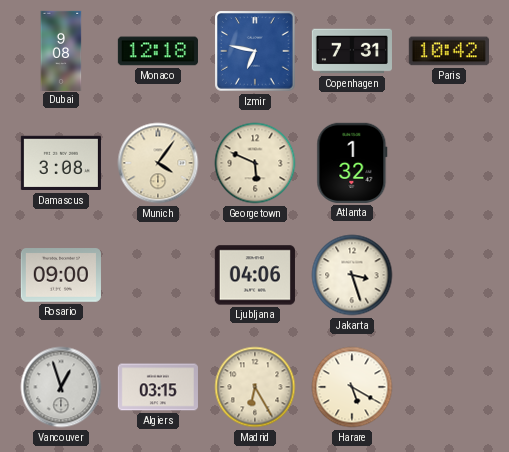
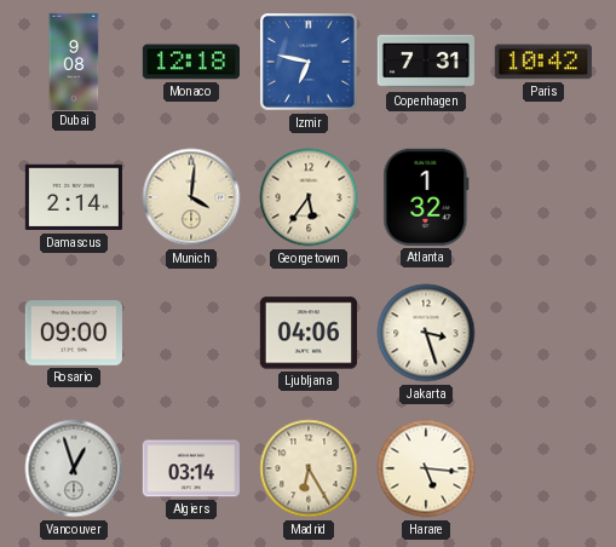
Damascus: 3:08 -> 2:14
Munich: 4:06 -> 4:01
Georgetown: 5:49 -> 5:36
Algiers: 03:15 -> 03:14
Harare: 5:20 -> 5:16
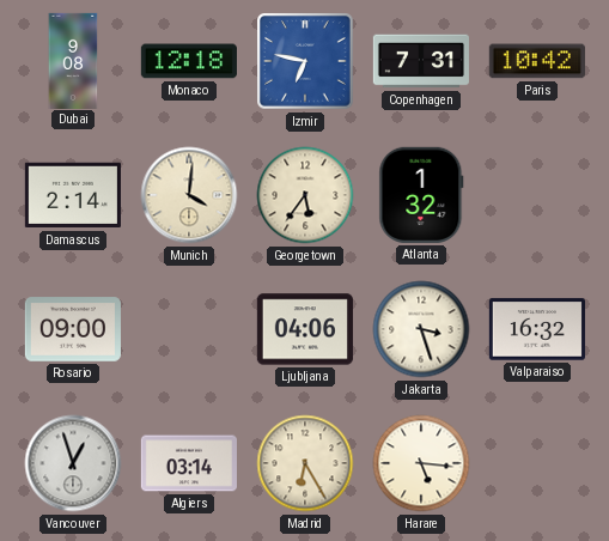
Valparaiso: none -> 16:32
